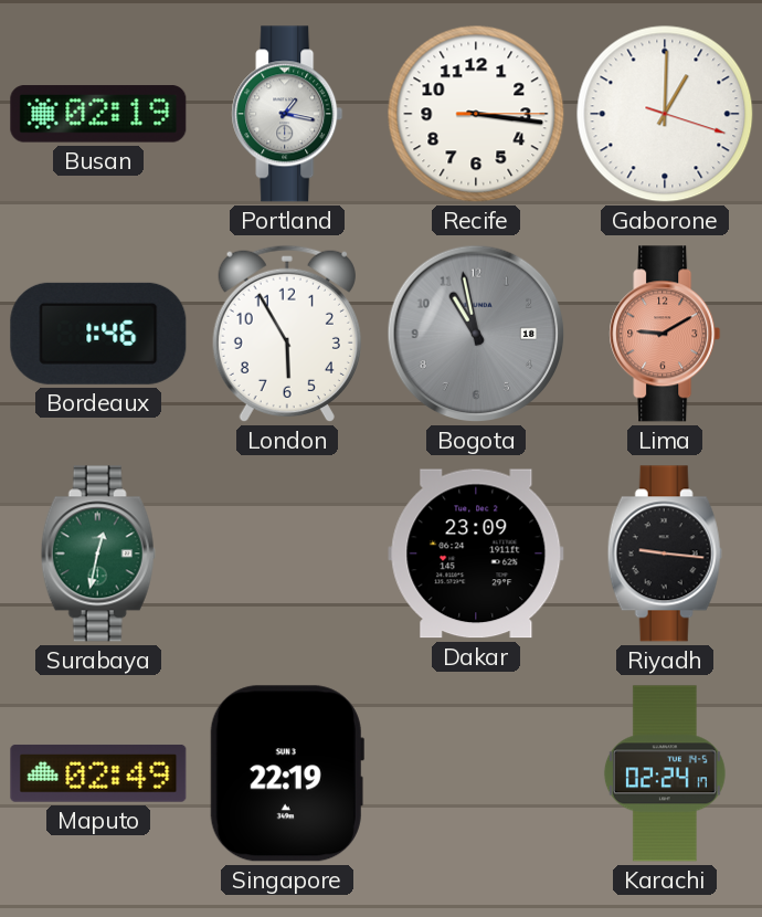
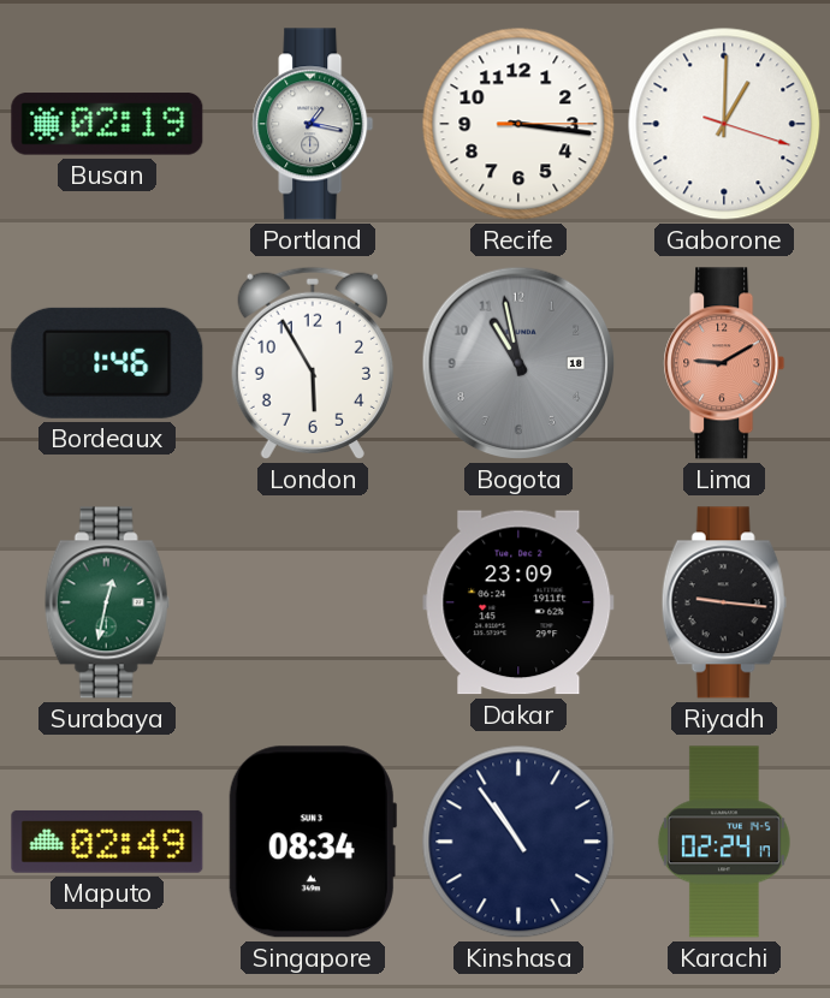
Singapore: 22:19 -> 08:34
Kinshasa: none -> 10:54
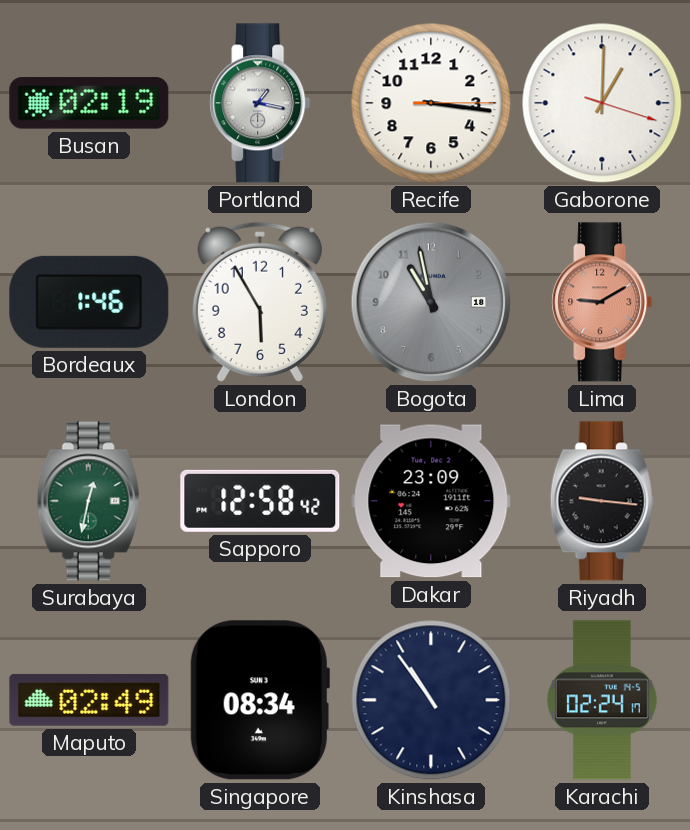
Sapporo: none -> 12:58
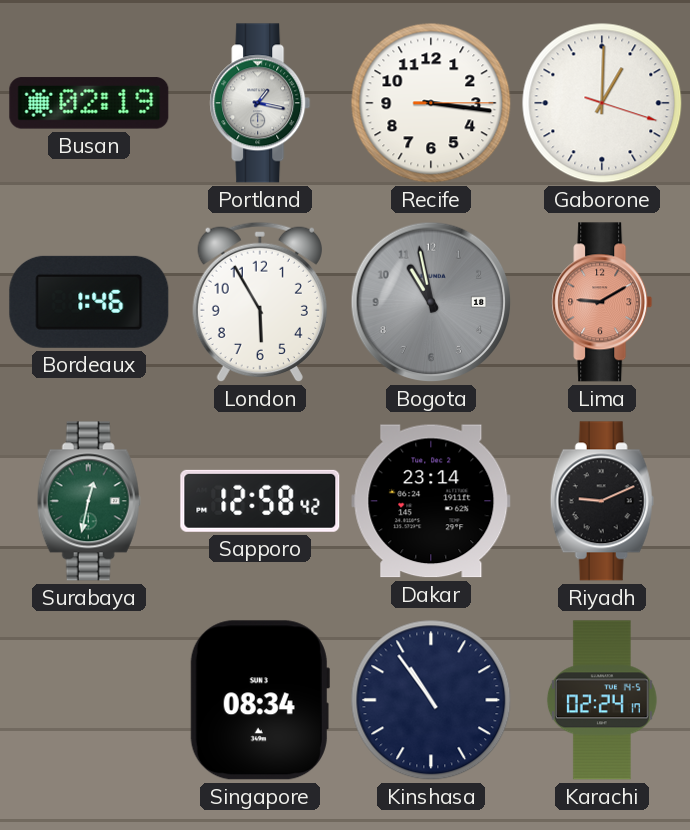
Dakar: 23:09 -> 23:14
Riyadh: 9:16 -> 9:11
Maputo: 02:49 -> none
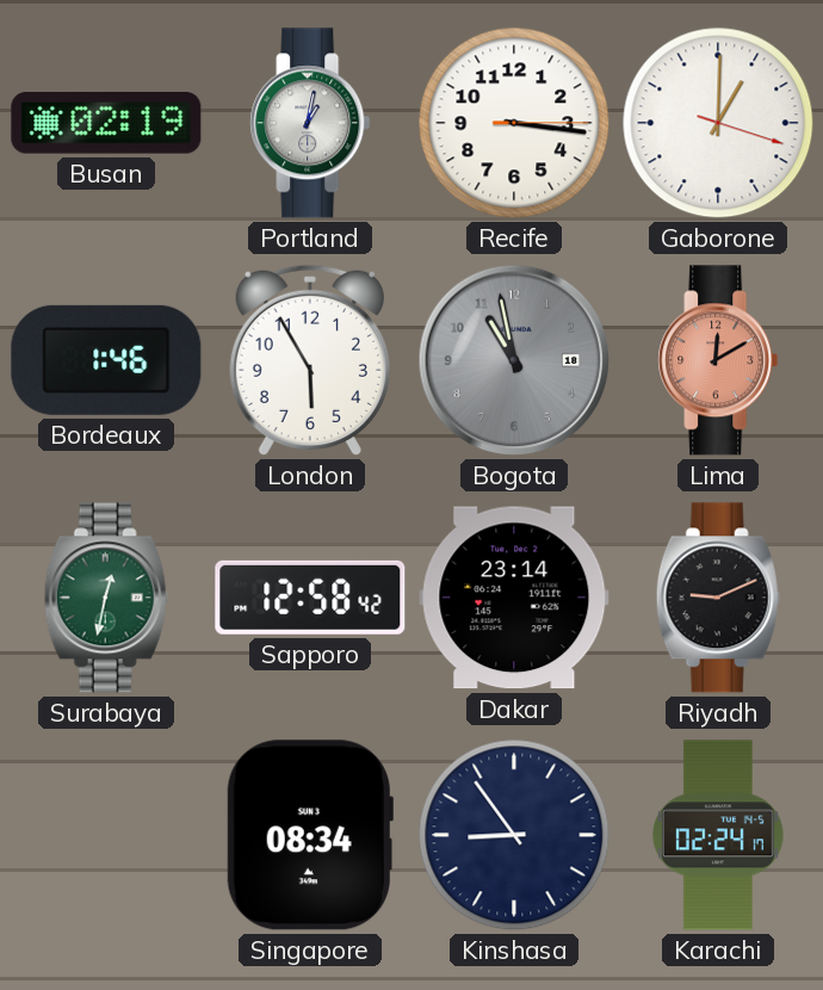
Portland: 1:17 -> 1:02
Lima: 9:10 -> 12:10
Kinshasa: 10:54 -> 8:54
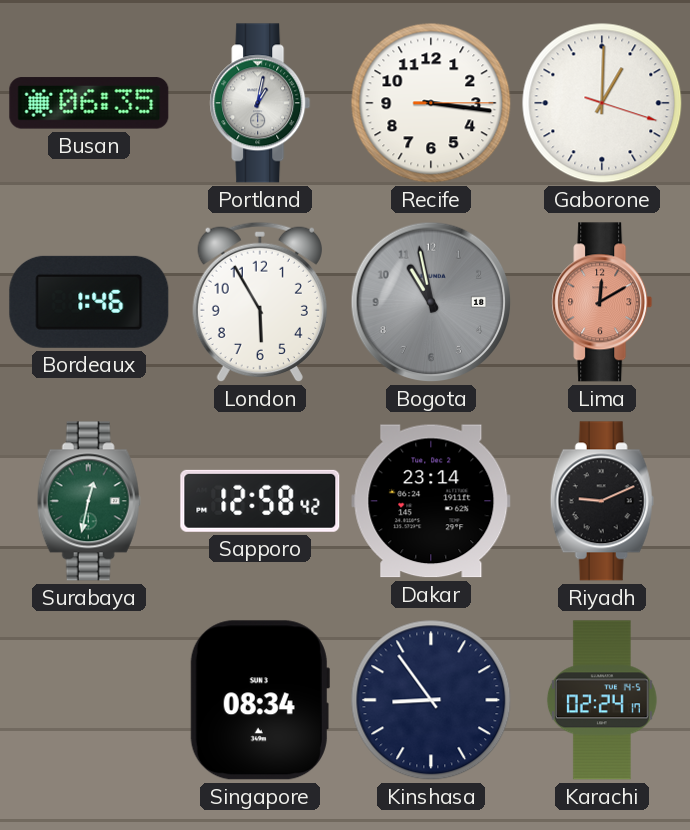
Busan: 02:19 -> 06:35
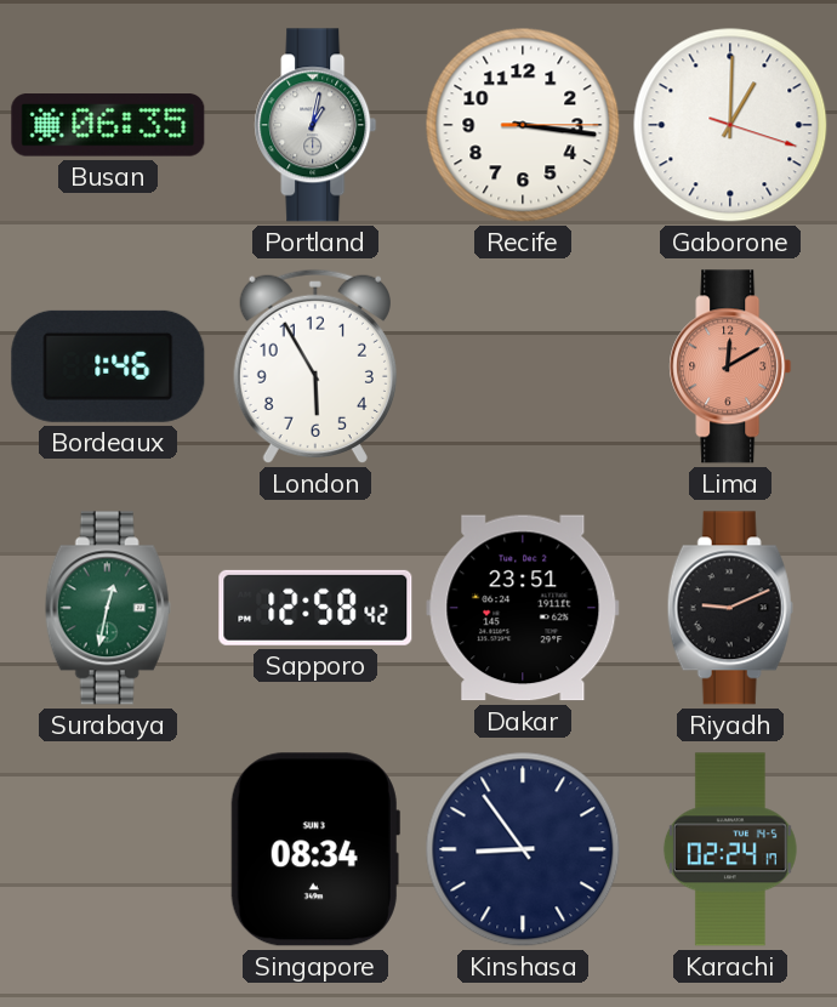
Bogota: 10:58 -> none
Dakar: 23:14 -> 23:51
